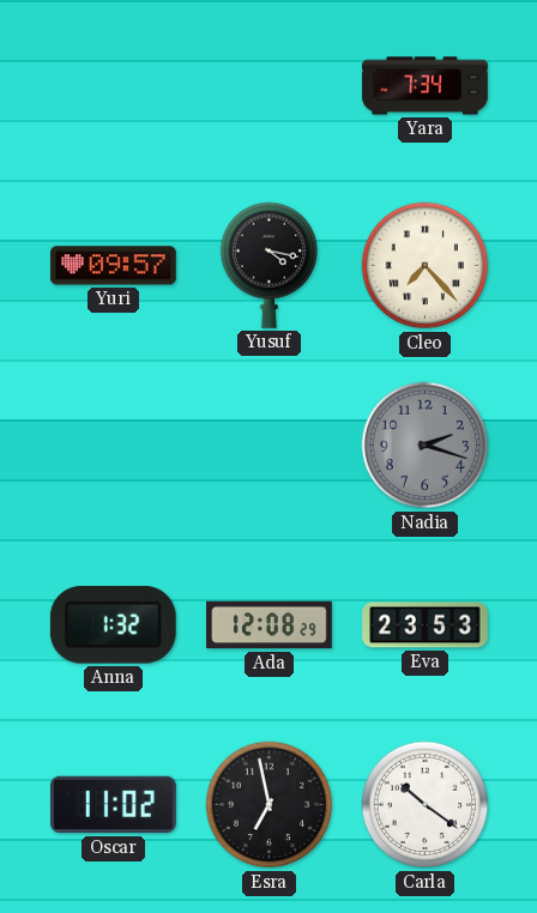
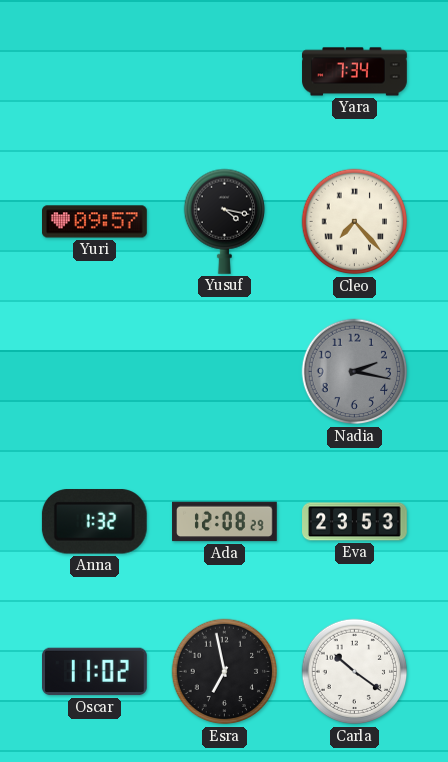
Nadia: 2:18 -> 2:17
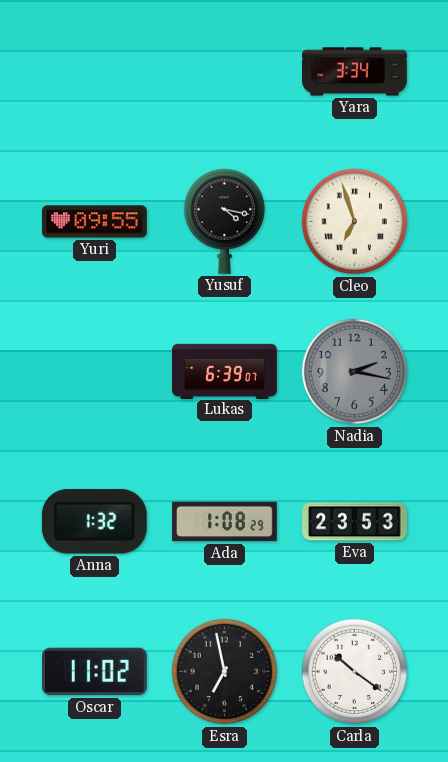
Yara: 7:34 -> 3:34
Yuri: 09:57 -> 09:55
Cleo: 7:23 -> 6:57
Lukas: none -> 6:39
Ada: 12:08 -> 1:08
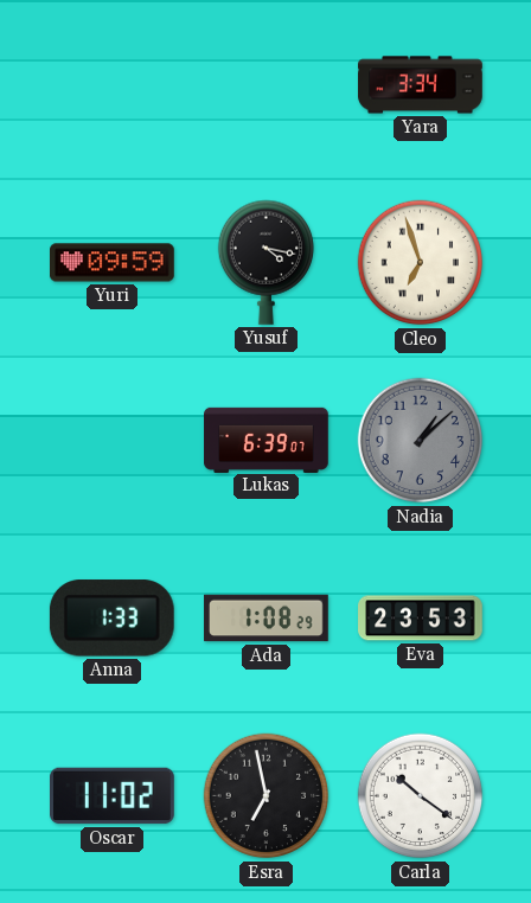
Yuri: 09:55 -> 09:59
Nadia: 2:17 -> 1:08
Anna: 1:32 -> 1:33
